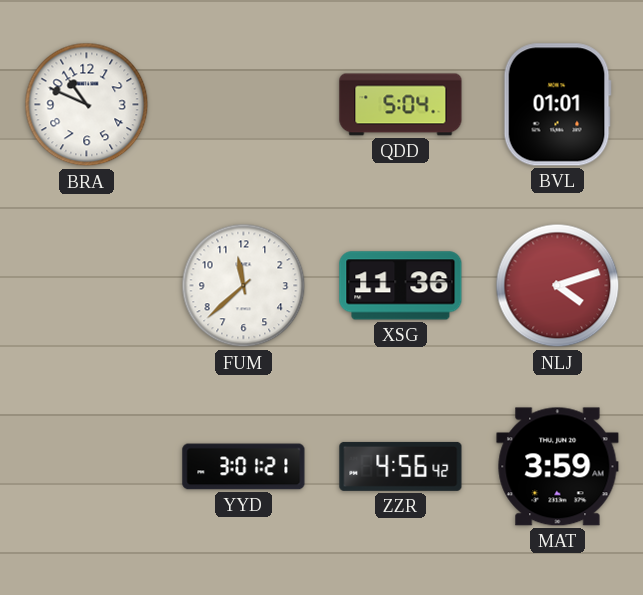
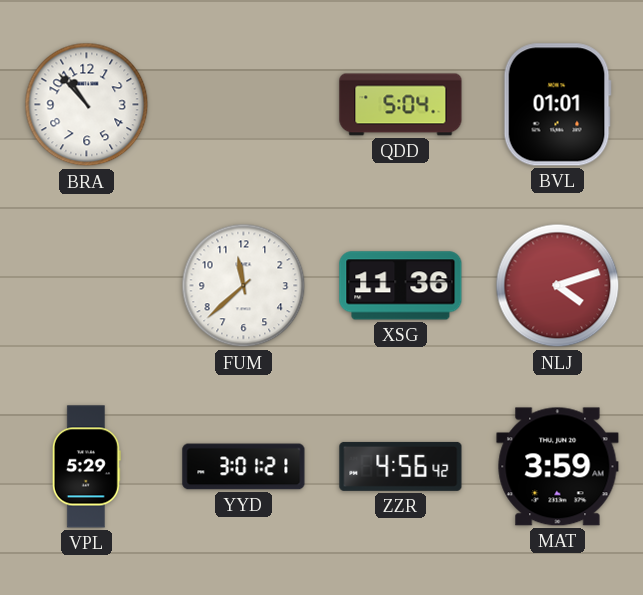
BRA: 10:49 -> 10:53
VPL: none -> 5:29
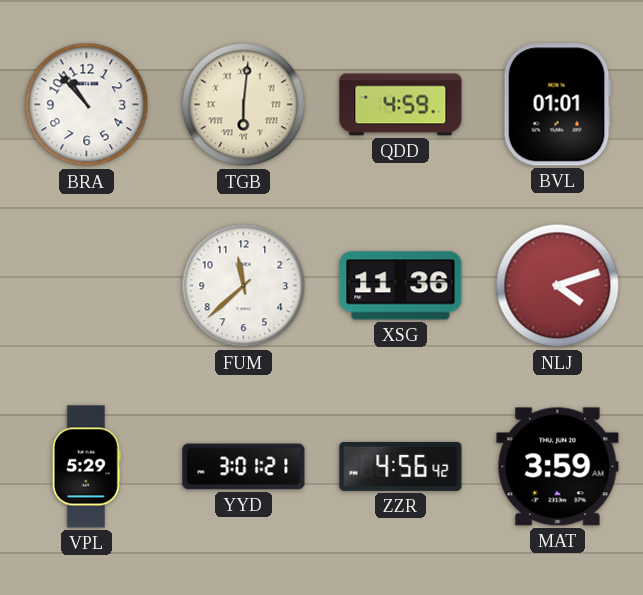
TGB: none -> 6:01
QDD: 5:04 -> 4:59
